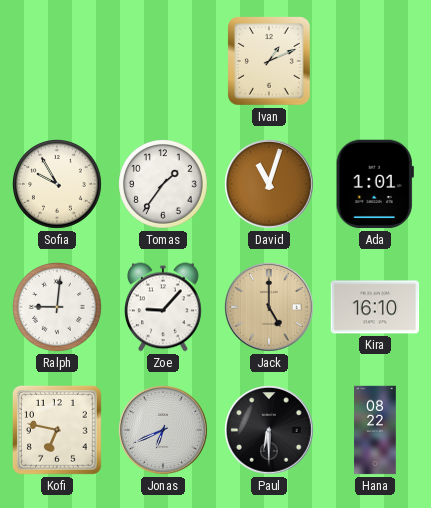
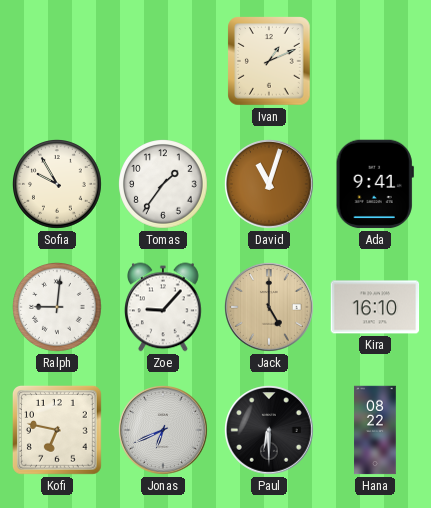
Ada: 1:01 -> 9:41
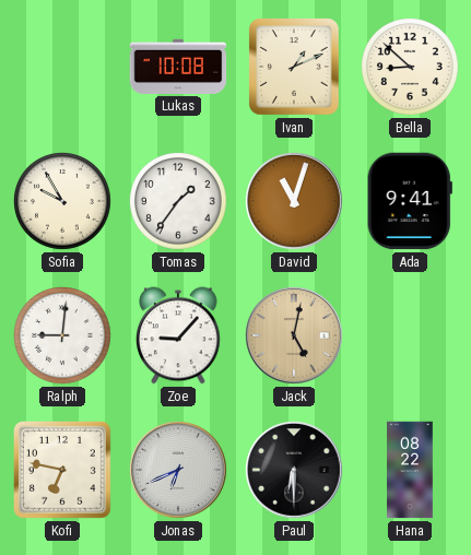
Lukas: none -> 10:08
Bella: none -> 8:52
Jack: 5:00 -> 5:02
Kira: 16:10 -> none
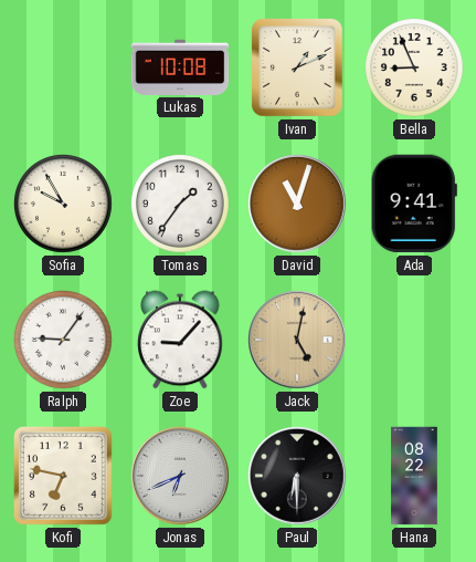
Bella: 8:52 -> 8:56
Ralph: 9:01 -> 9:06
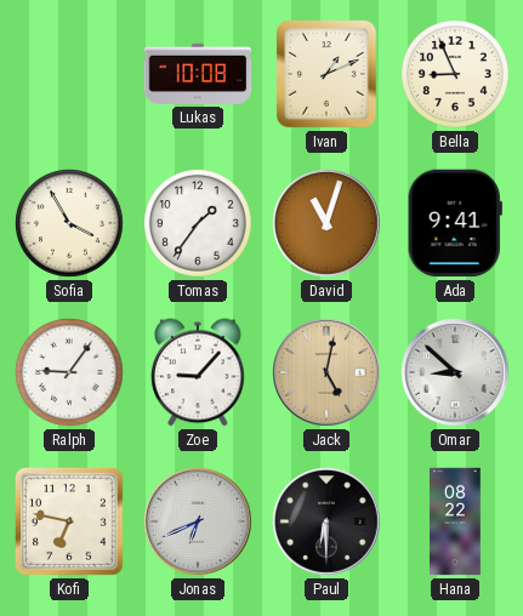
Sofia: 9:55 -> 3:55
Omar: none -> 8:52
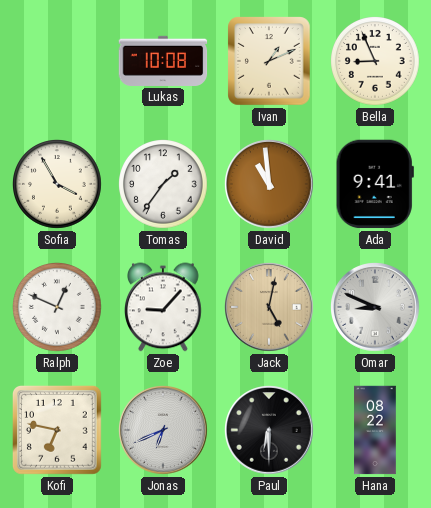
David: 11:03 -> 10:59
Ralph: 9:06 -> 12:49
Omar: 8:52 -> 8:49
